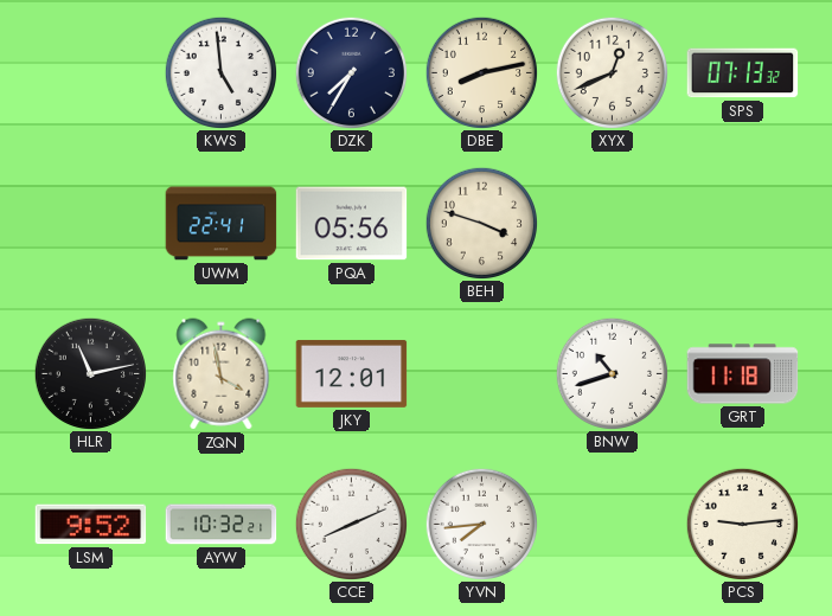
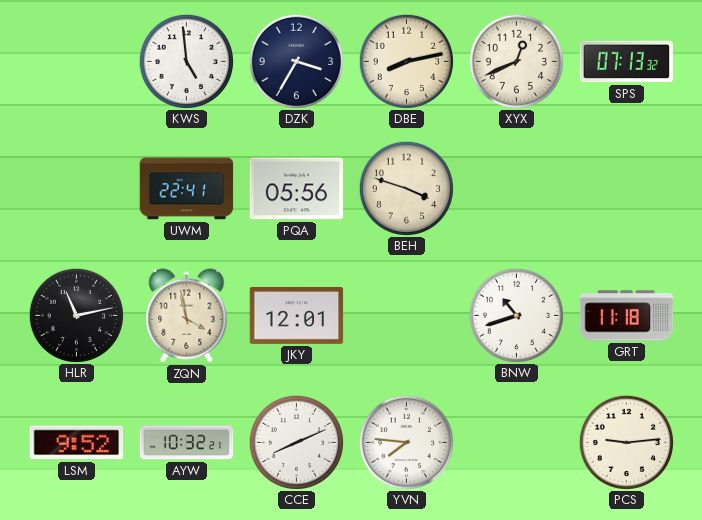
DZK: 7:35 -> 3:35
YVN: 7:44 -> 7:46
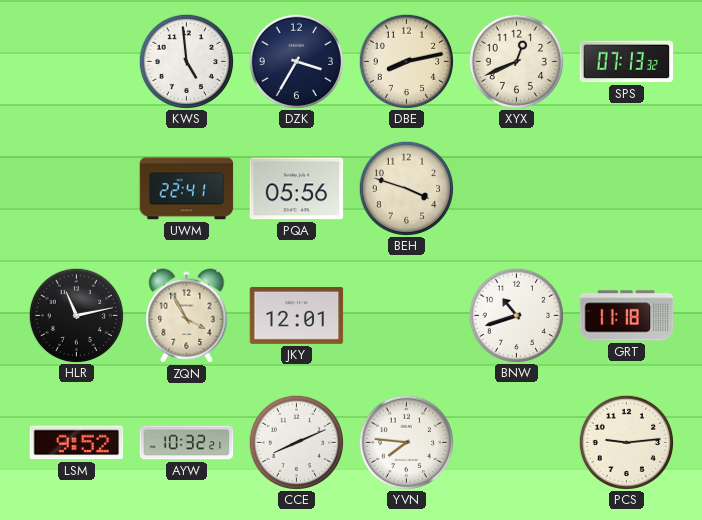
ZQN: 3:58 -> 3:55
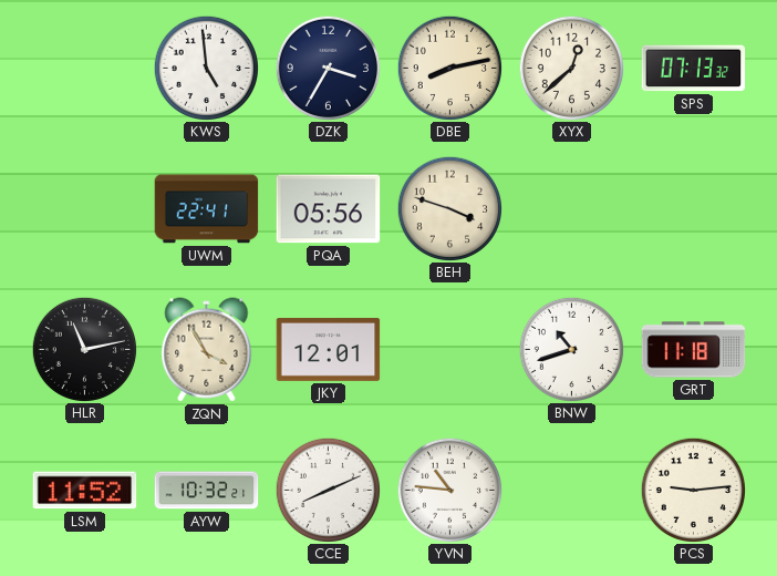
XYX: 12:41 -> 12:38
LSM: 9:52 -> 11:52
YVN: 7:46 -> 10:46
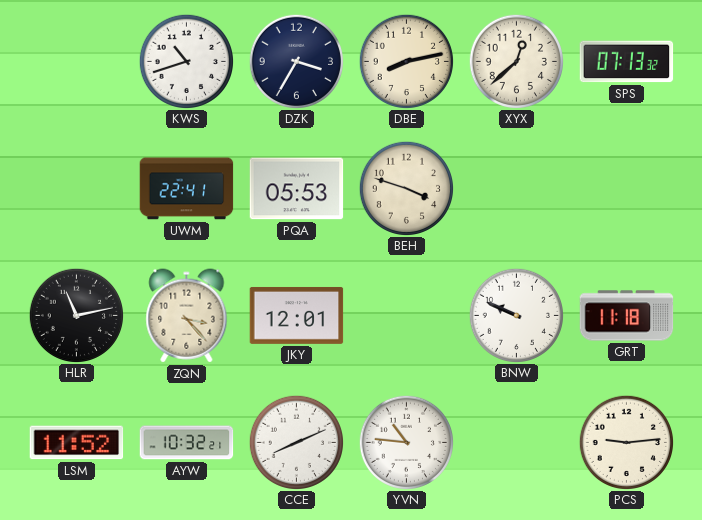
KWS: 4:59 -> 10:42
PQA: 05:56 -> 05:53
ZQN: 3:55 -> 3:23
BNW: 10:42 -> 9:49
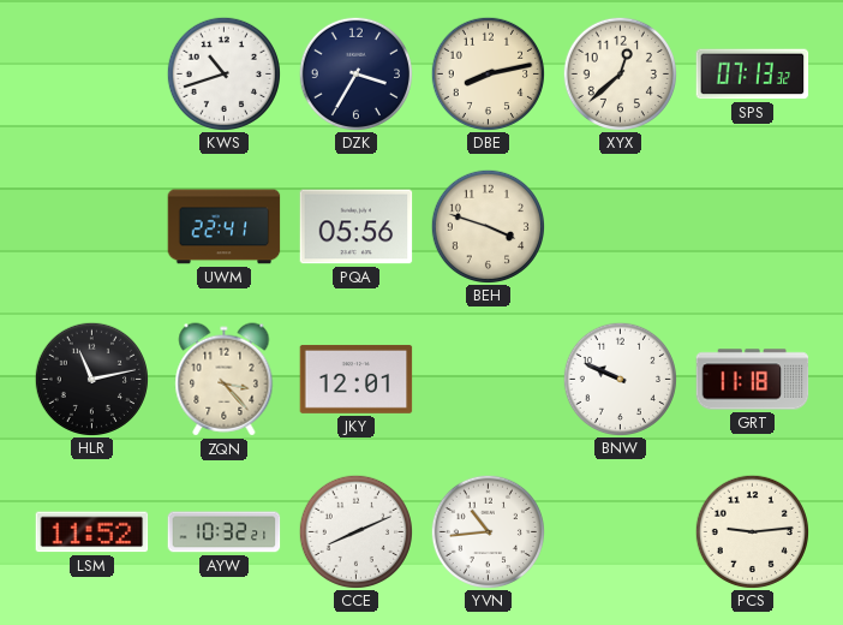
PQA: 05:53 -> 05:56
YVN: 10:46 -> 10:44
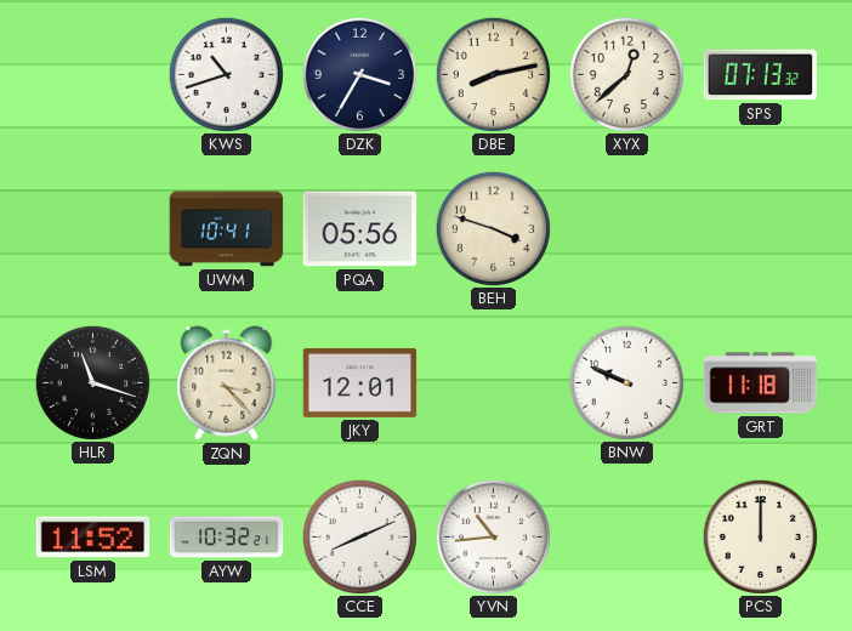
UWM: 22:41 -> 10:41
HLR: 11:13 -> 11:18
PCS: 9:14 -> 12:00
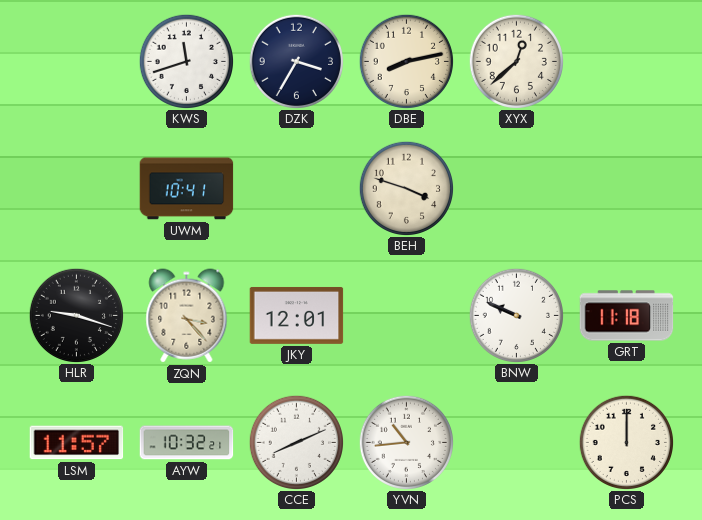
KWS: 10:42 -> 11:42
SPS: 07:13 -> none
PQA: 05:56 -> none
HLR: 11:18 -> 9:18
LSM: 11:52 -> 11:57
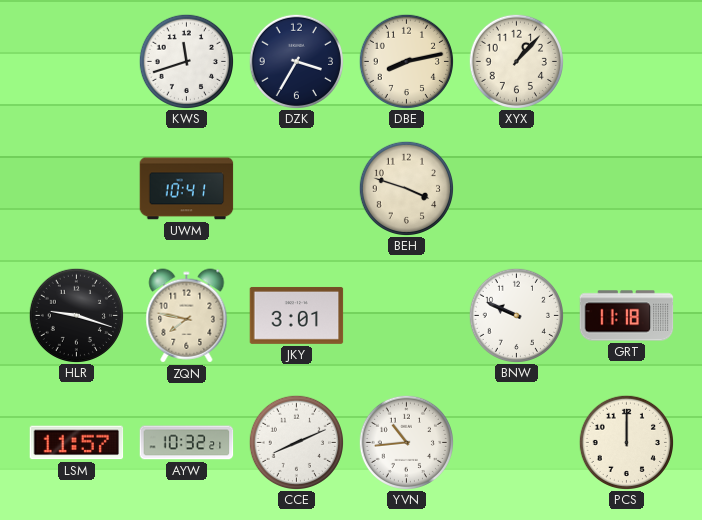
XYX: 12:38 -> 1:07
ZQN: 3:23 -> 7:47
JKY: 12:01 -> 3:01
